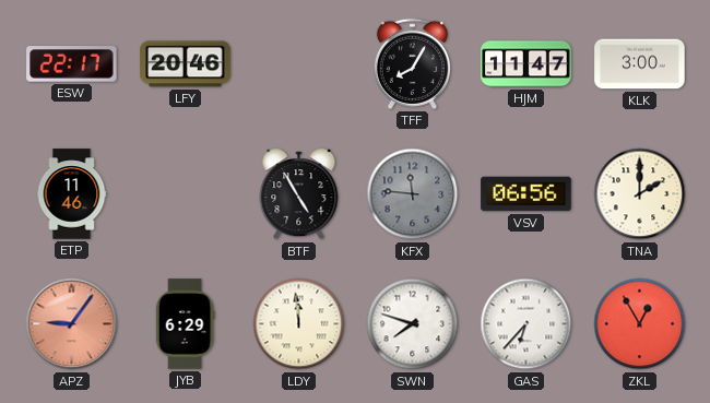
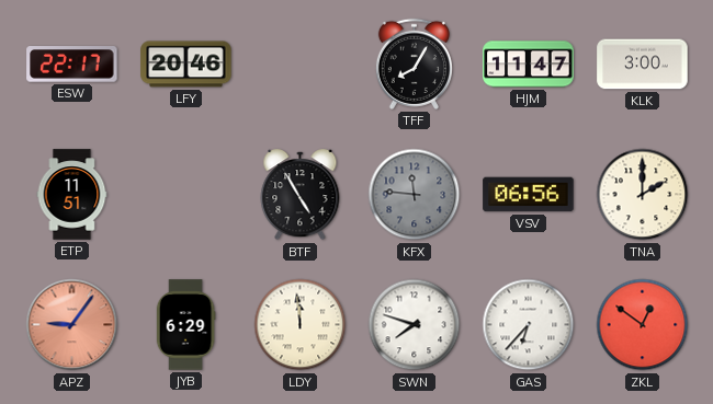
ETP: 11:46 -> 11:51
ZKL: 12:55 -> 12:51
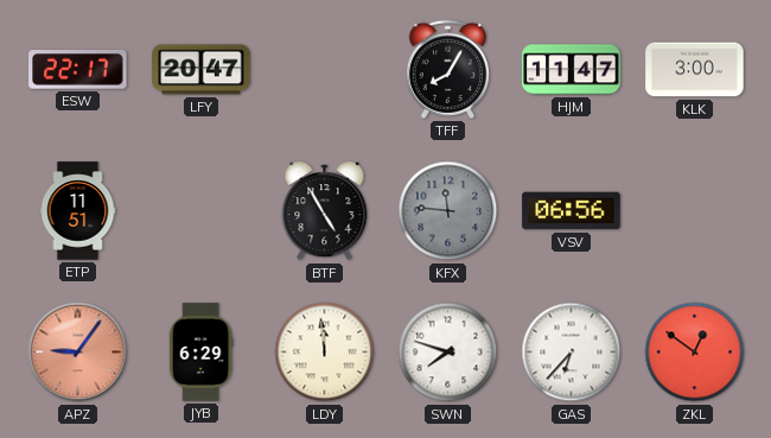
LFY: 20:46 -> 20:47
TNA: 2:00 -> none
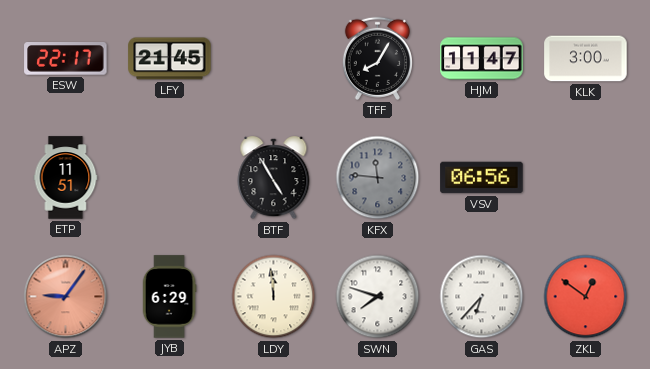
LFY: 20:47 -> 21:45
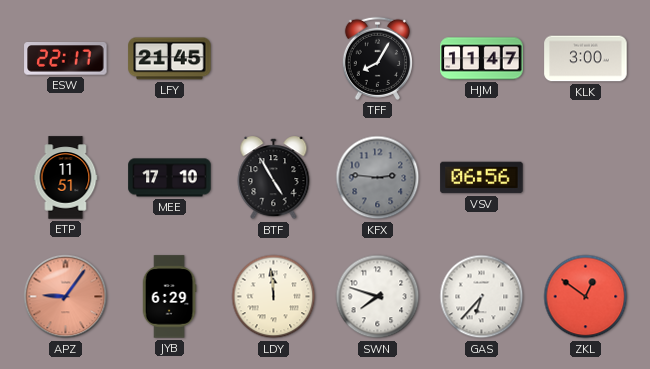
MEE: none -> 17:10
KFX: 11:46 -> 2:46
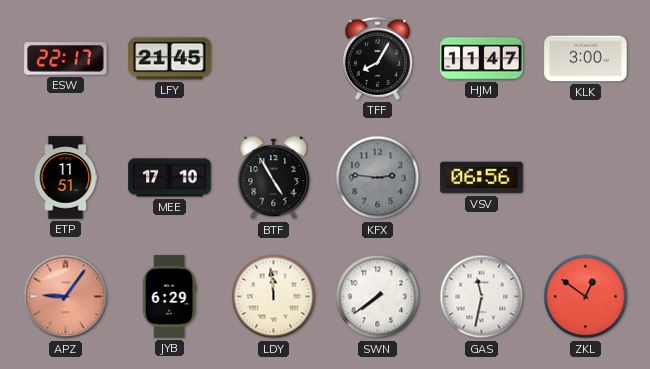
SWN: 7:48 -> 7:39
GAS: 6:37 -> 11:32
